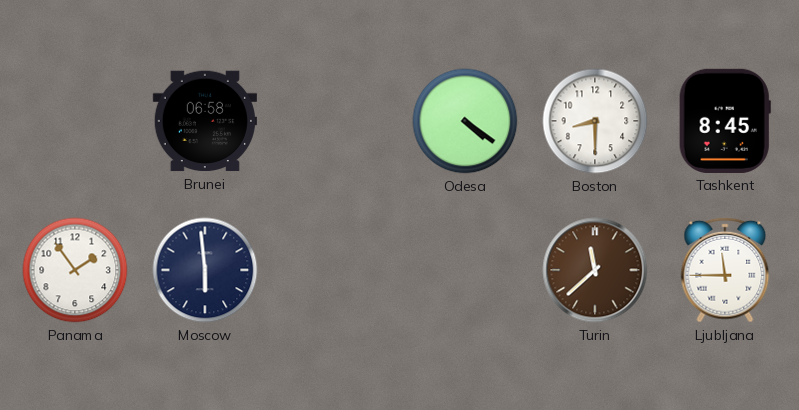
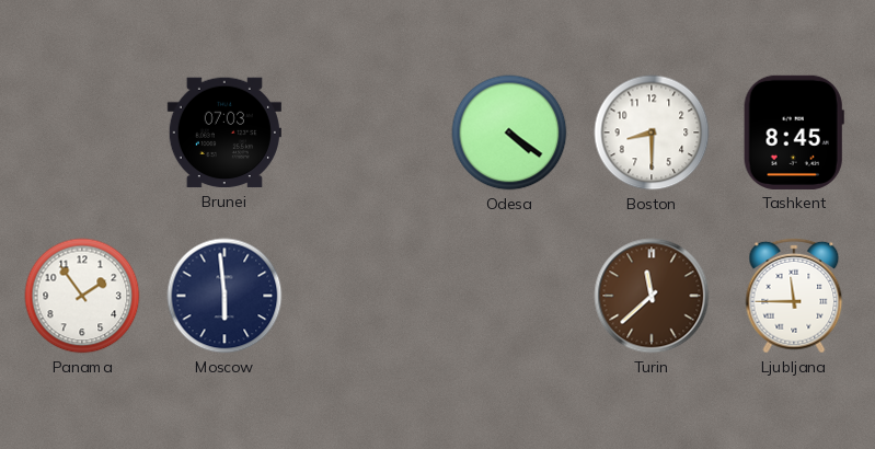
Brunei: 06:58 -> 07:03
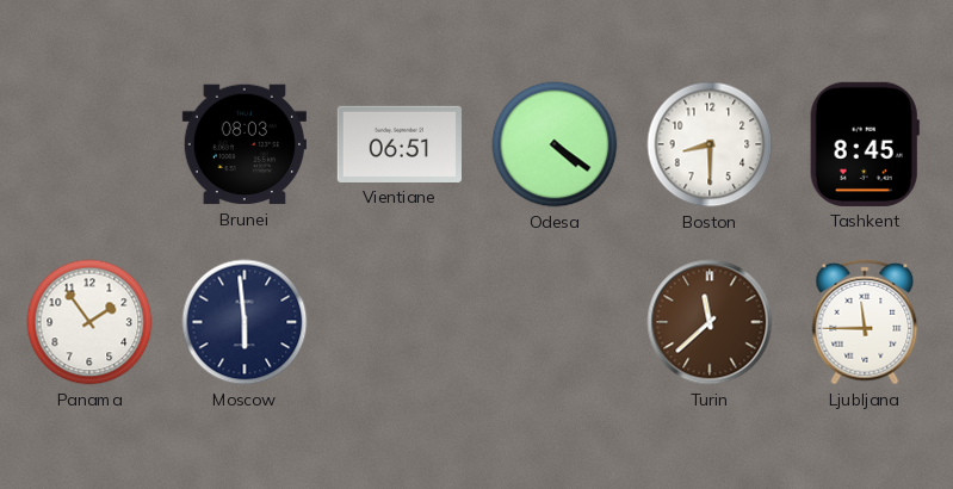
Brunei: 07:03 -> 08:03
Vientiane: none -> 06:51
